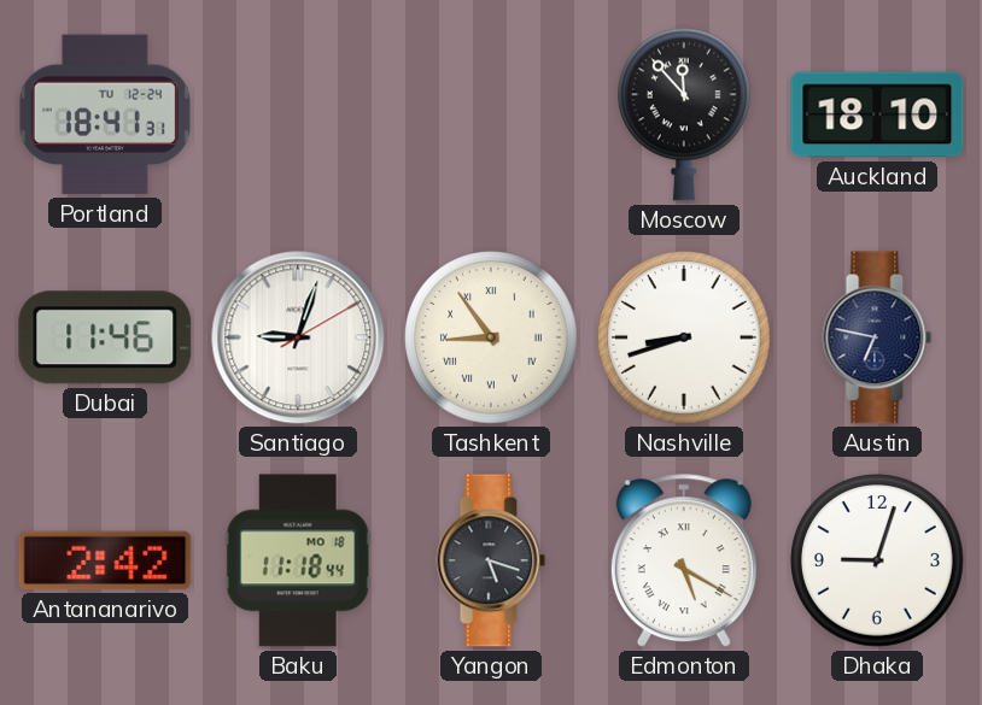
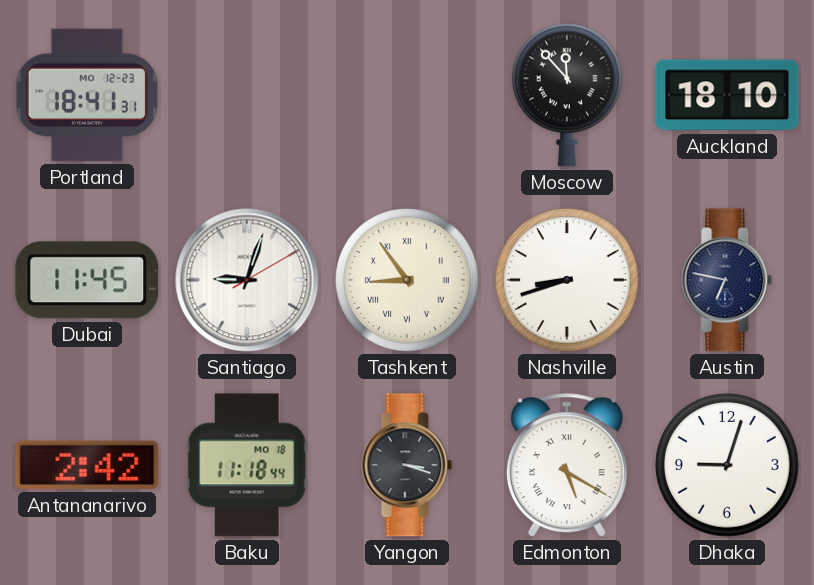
Portland date: TU 12-24 -> MO 12-23
Dubai: 11:46 -> 11:45
Yangon: 5:18 -> 3:18
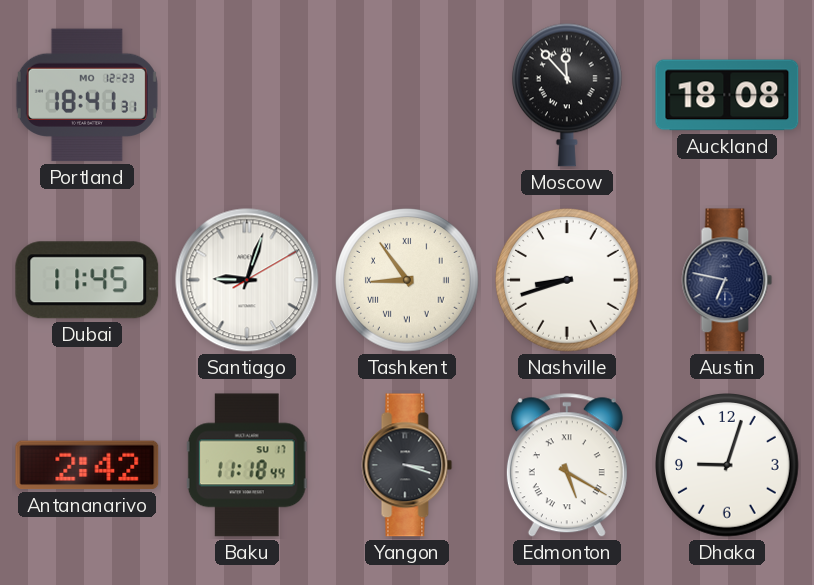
Auckland: 18:10 -> 18:08
Baku date: MO 18 -> SU 17
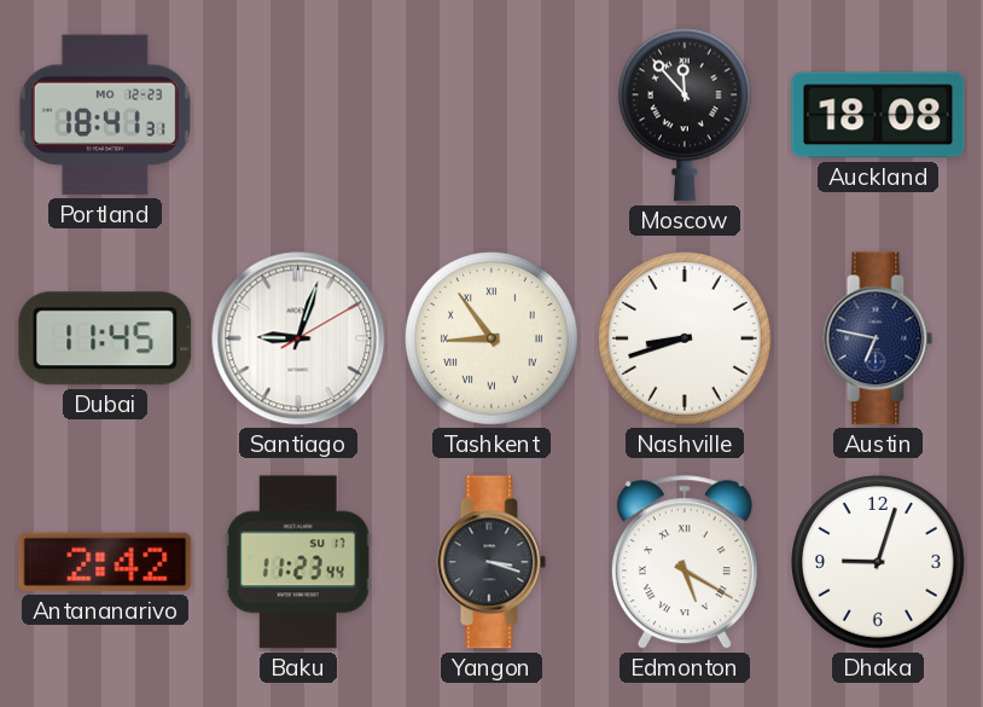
Baku: 11:18 -> 11:23
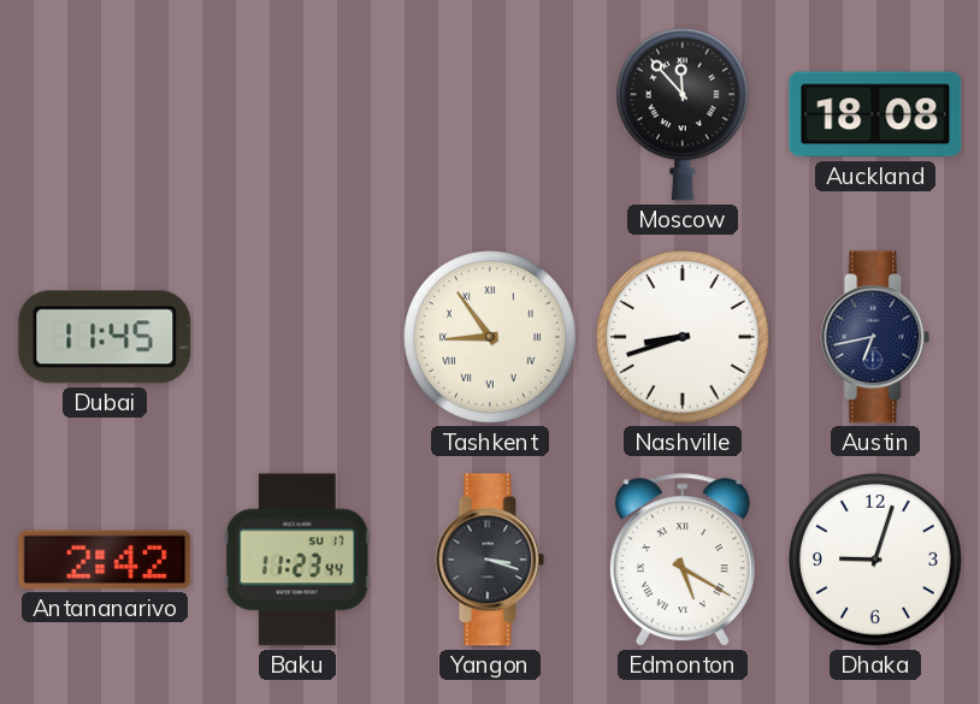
Portland: 18:41 -> none
Santiago: 9:03 -> none
Austin: 6:47 -> 6:43
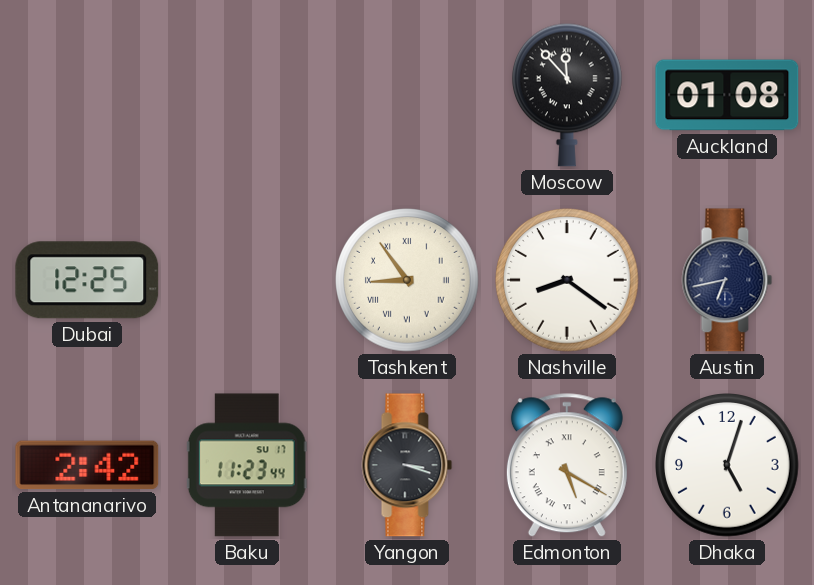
Auckland: 18:08 -> 01:08
Dubai: 11:45 -> 12:25
Nashville: 8:42 -> 8:21
Dhaka: 9:03 -> 5:03
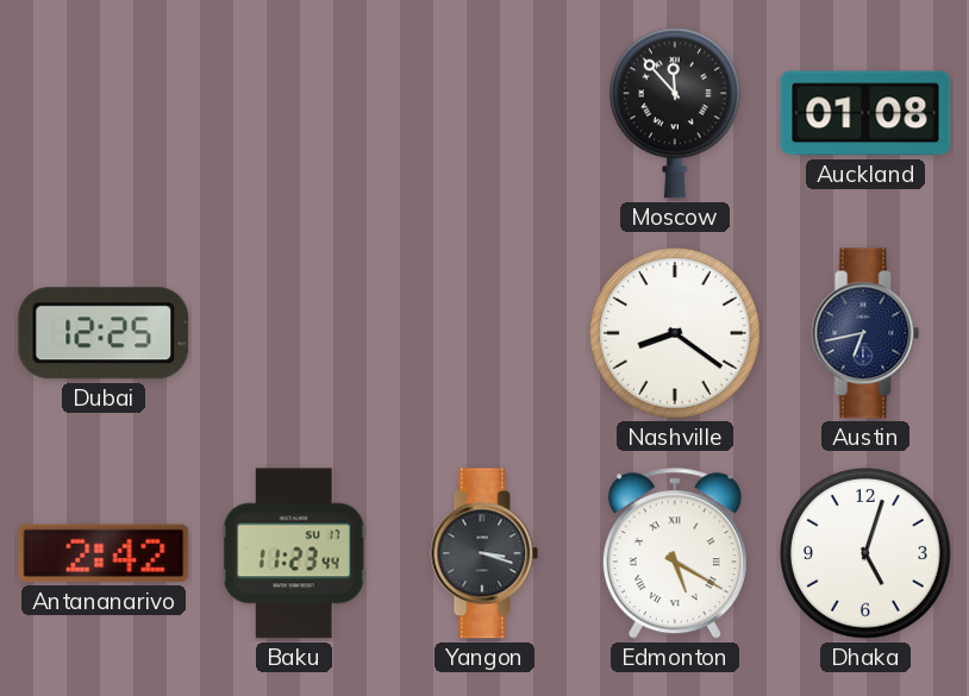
Tashkent: 8:54 -> none
